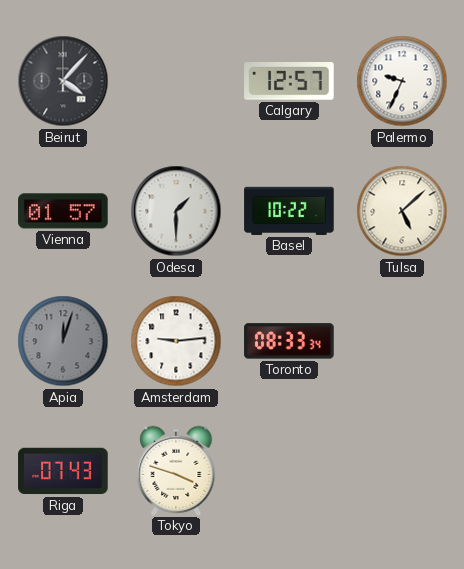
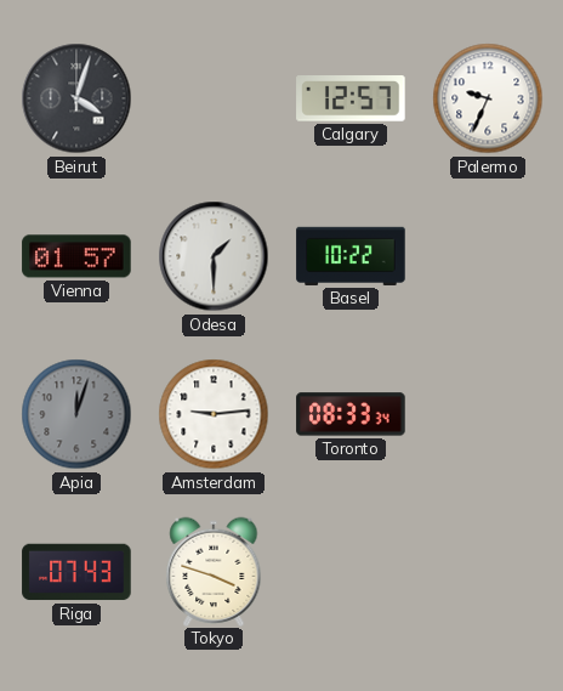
Beirut: 4:07 -> 4:03
Tulsa: 5:08 -> none
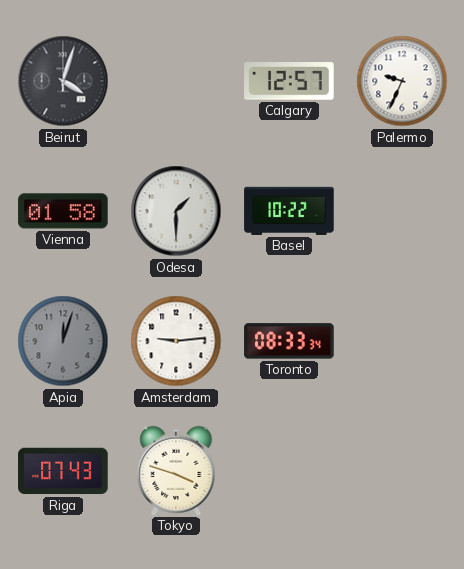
Vienna: 01:57 -> 01:58
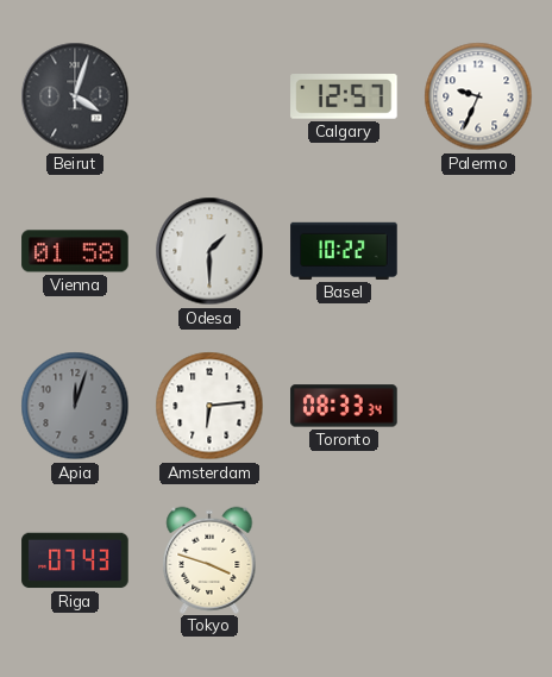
Amsterdam: 9:14 -> 6:14
